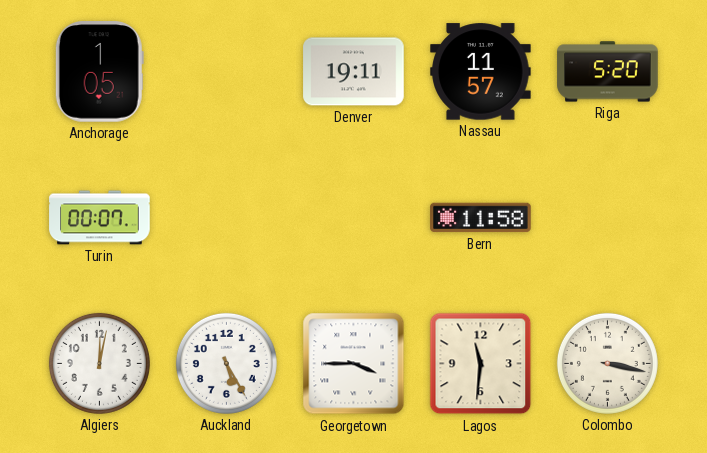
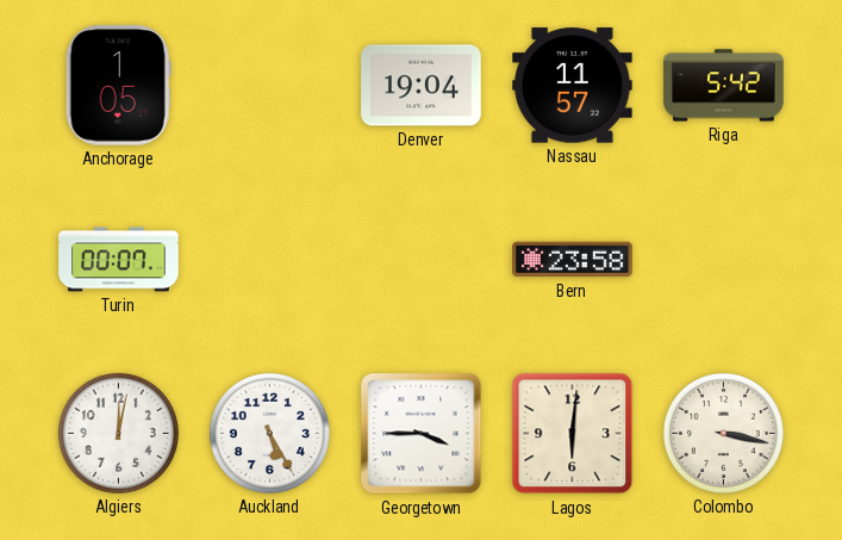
Denver: 19:11 -> 19:04
Riga: 5:20 -> 5:42
Bern: 11:58 -> 23:58
Lagos: 11:31 -> 6:01
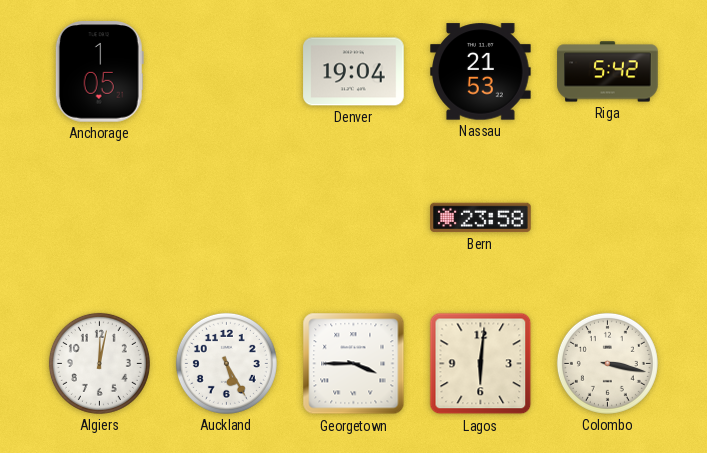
Nassau: 11:57 -> 21:53
Turin: 00:07 -> none
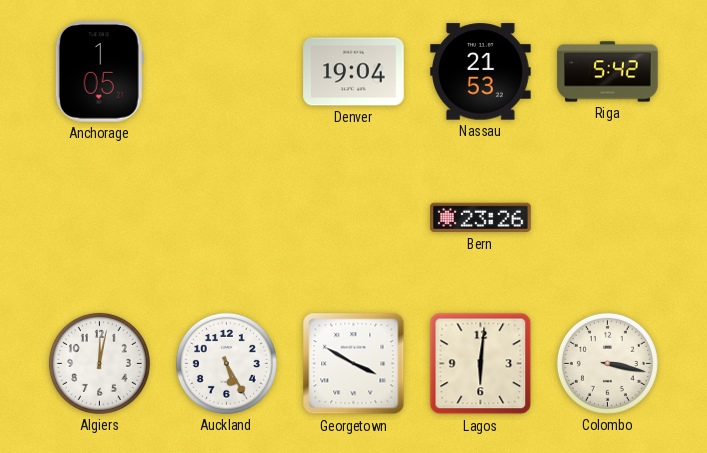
Bern: 23:58 -> 23:26
Georgetown: 3:45 -> 3:50
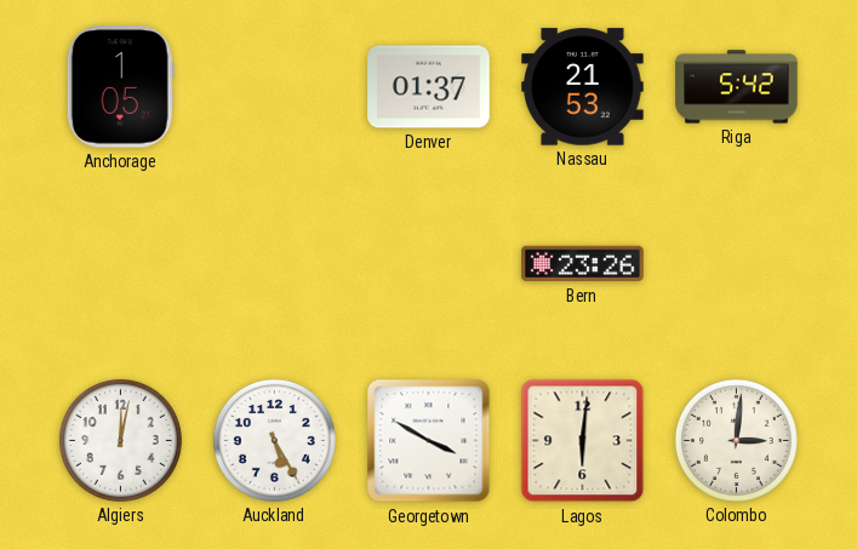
Denver: 19:04 -> 01:37
Colombo: 3:17 -> 3:01
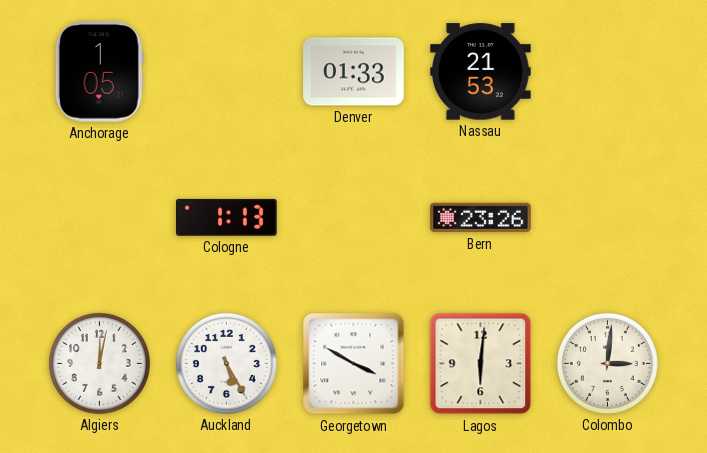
Denver: 01:37 -> 01:33
Riga: 5:42 -> none
Cologne: none -> 1:13
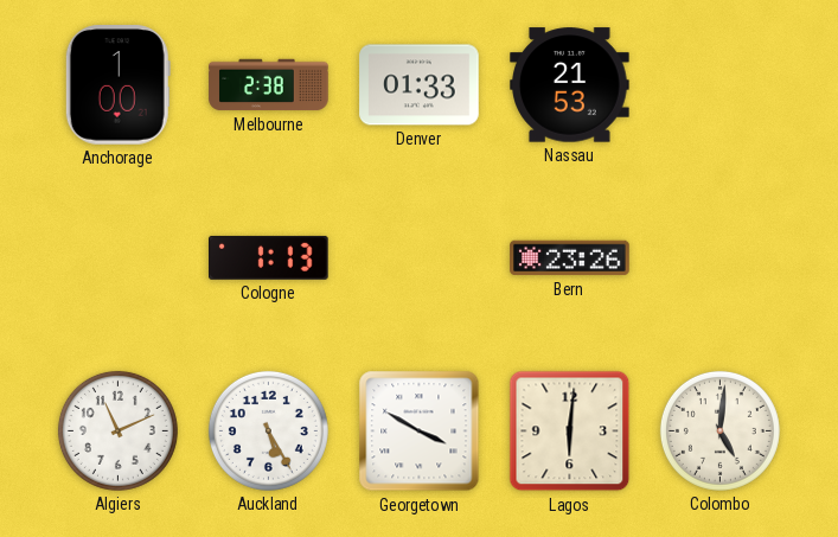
Anchorage: 1:05 -> 1:00
Melbourne: none -> 2:38
Algiers: 12:02 -> 11:11
Colombo: 3:01 -> 5:01
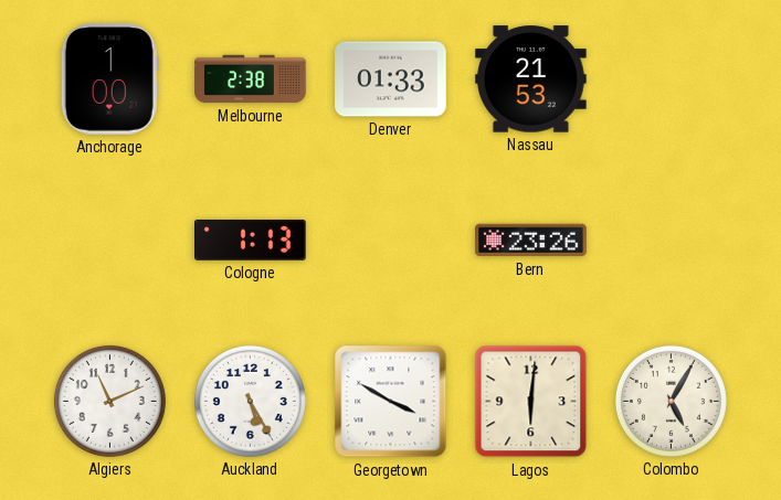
Colombo: 5:01 -> 5:05
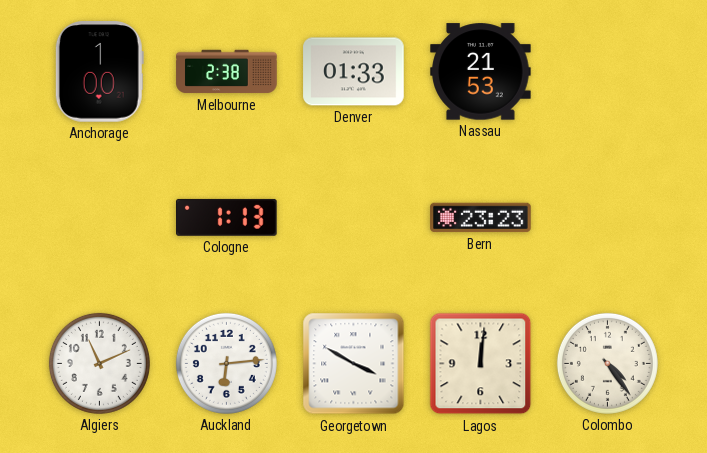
Bern: 23:26 -> 23:23
Auckland: 5:25 -> 6:14
Lagos: 6:01 -> 12:01
Colombo: 5:05 -> 4:24
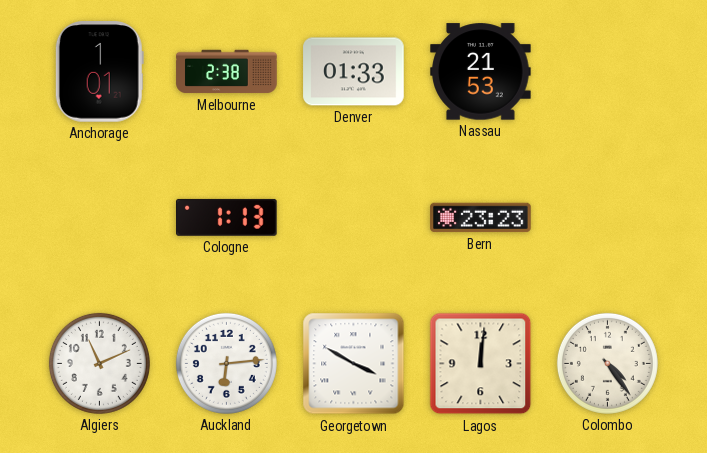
Anchorage: 1:00 -> 1:01
